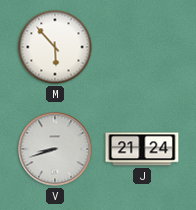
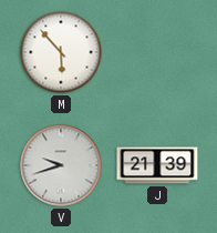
V: 8:42 -> 9:42
J: 21:24 -> 21:39
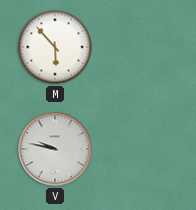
V: 9:42 -> 9:47
J: 21:39 -> none
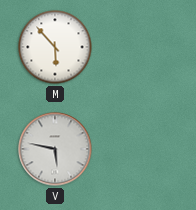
V: 9:47 -> 5:47
